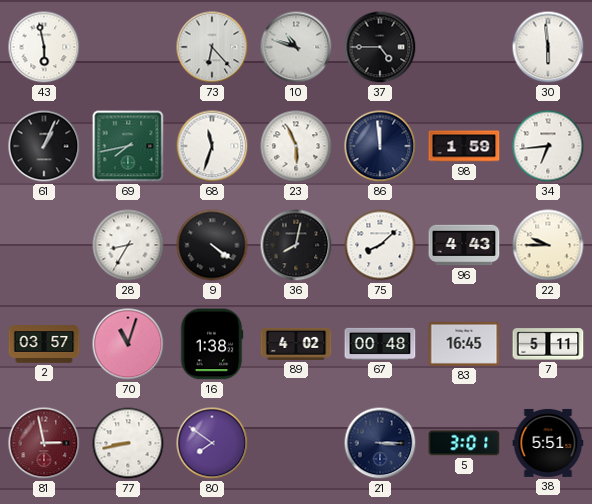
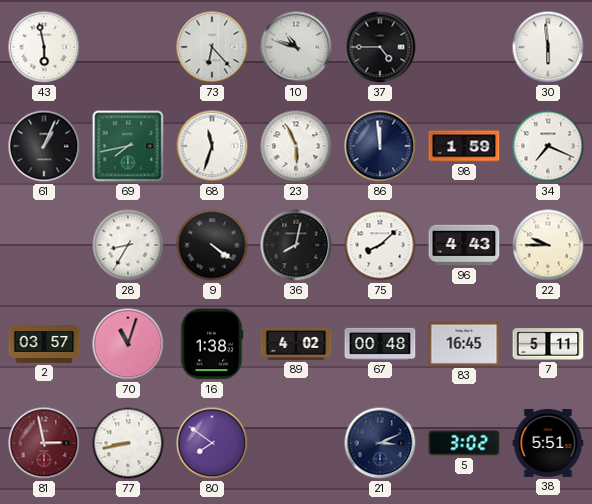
34: 6:44 -> 7:19
21: 3:15 -> 3:11
5: 3:01 -> 3:02
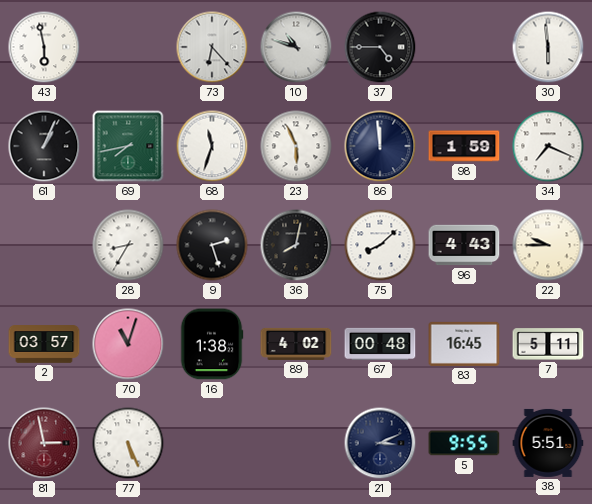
9: 4:21 -> 2:27
77: 8:43 -> 5:26
80: 7:51 -> none
5: 3:02 -> 9:55
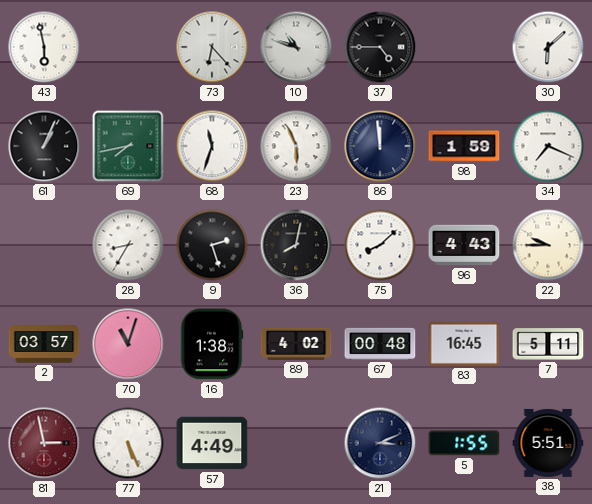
30: 5:59 -> 6:08
57: none -> 4:49
5: 9:55 -> 1:55
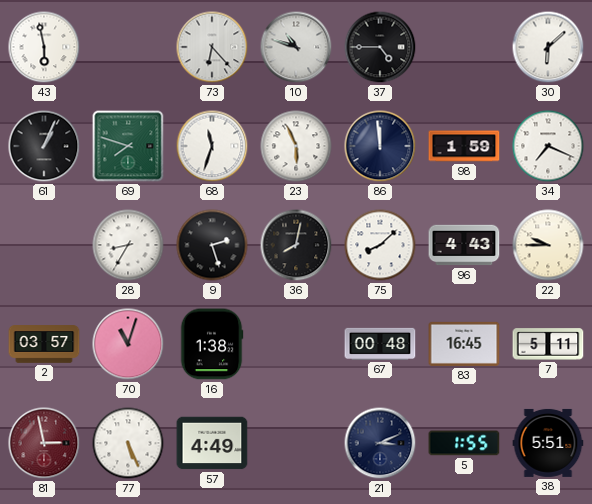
69: 7:43 -> 7:48
89: 4:02 -> none
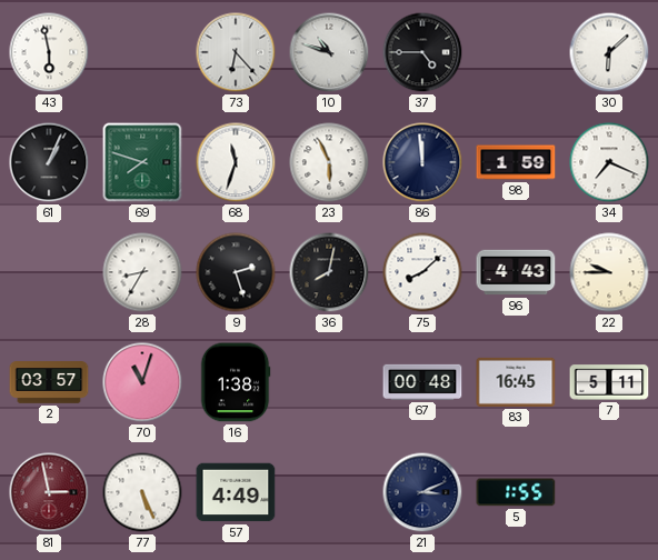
38: 5:51 -> none
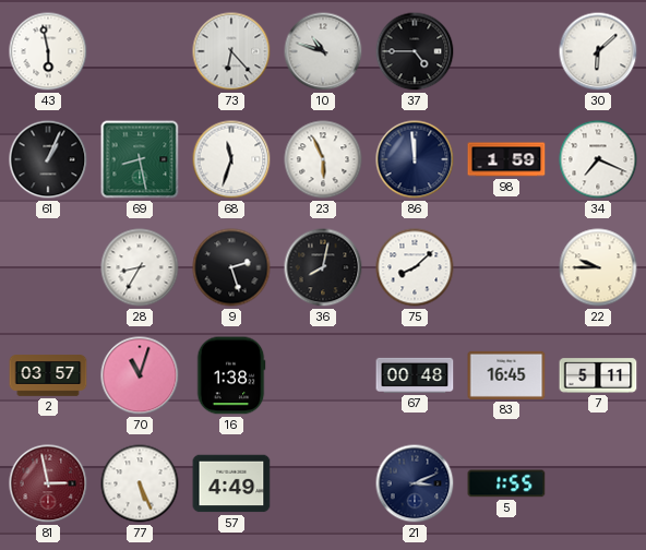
69: 7:48 -> 8:28
96: 4:43 -> none
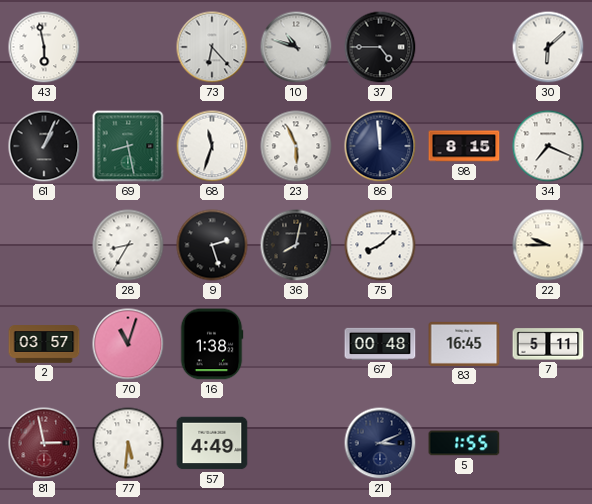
98: 1:59 -> 8:15
77: 5:26 -> 5:31
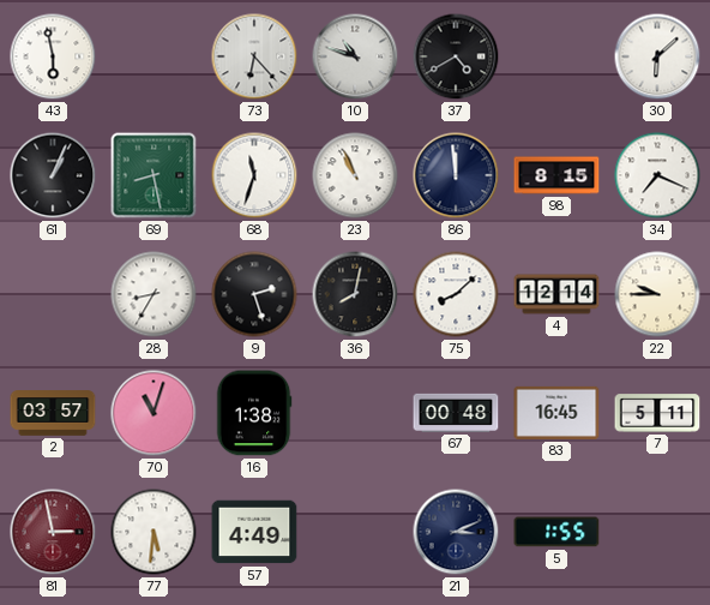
37: 4:45 -> 4:40
23: 5:56 -> 10:56
4: none -> 12:14
